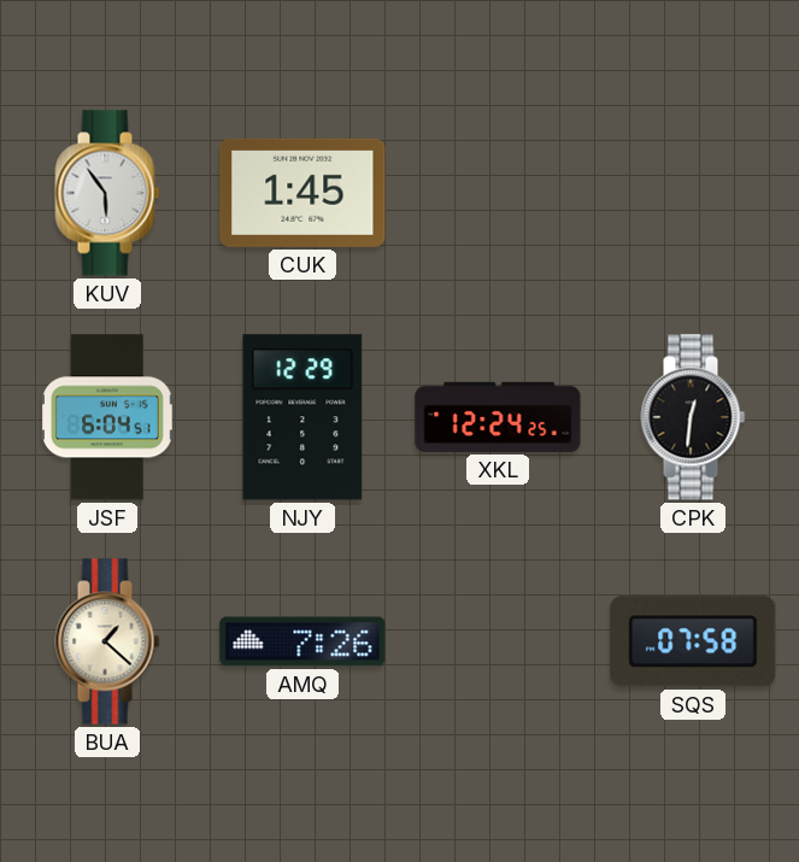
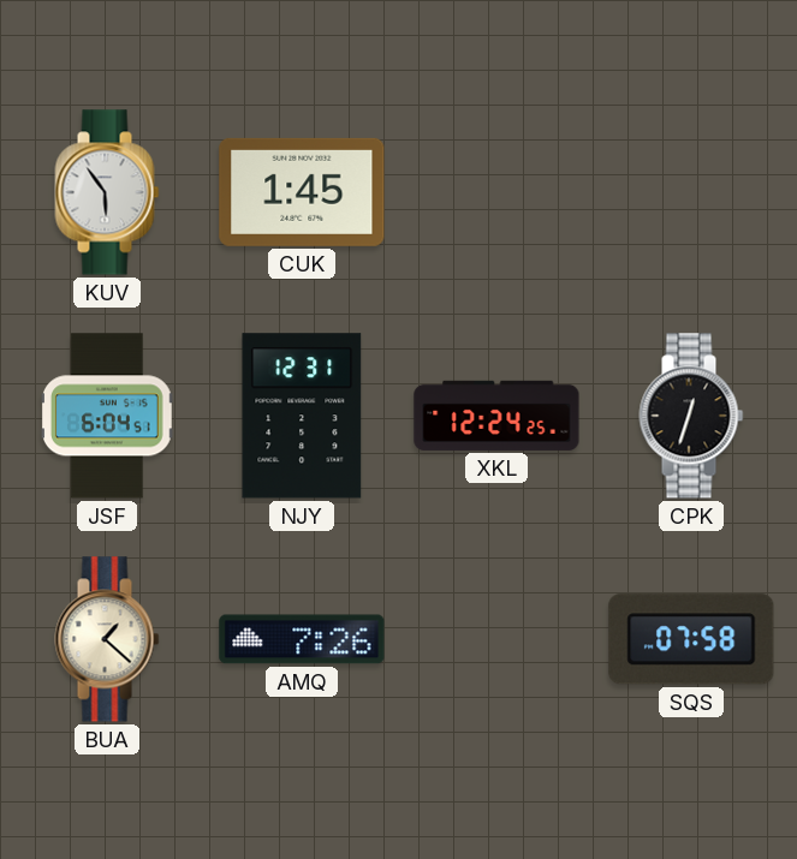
NJY: 12:29 -> 12:31
CPK: 12:31 -> 12:33
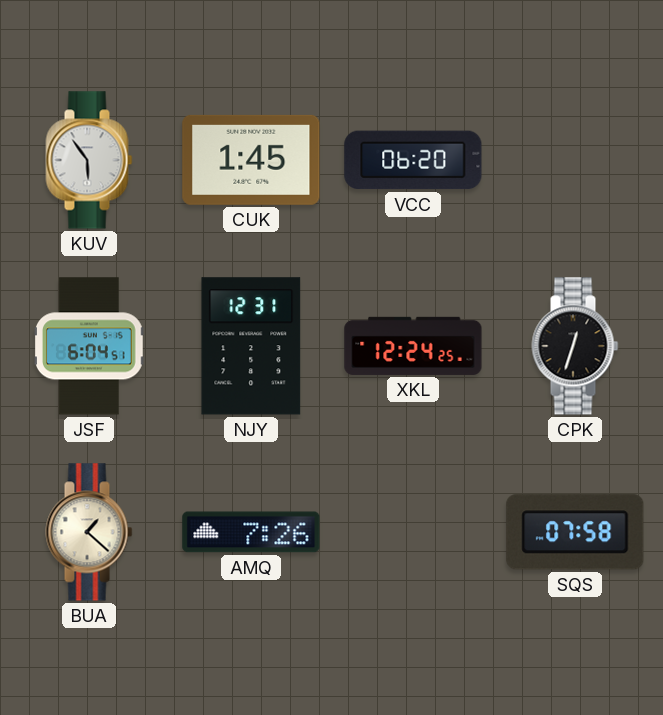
VCC: none -> 06:20
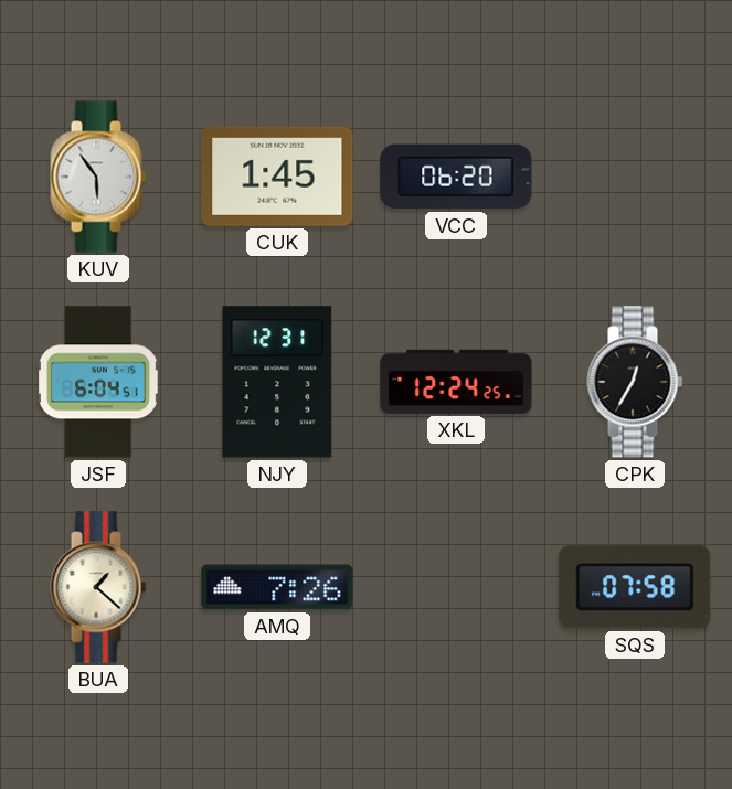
CPK: 12:33 -> 12:35
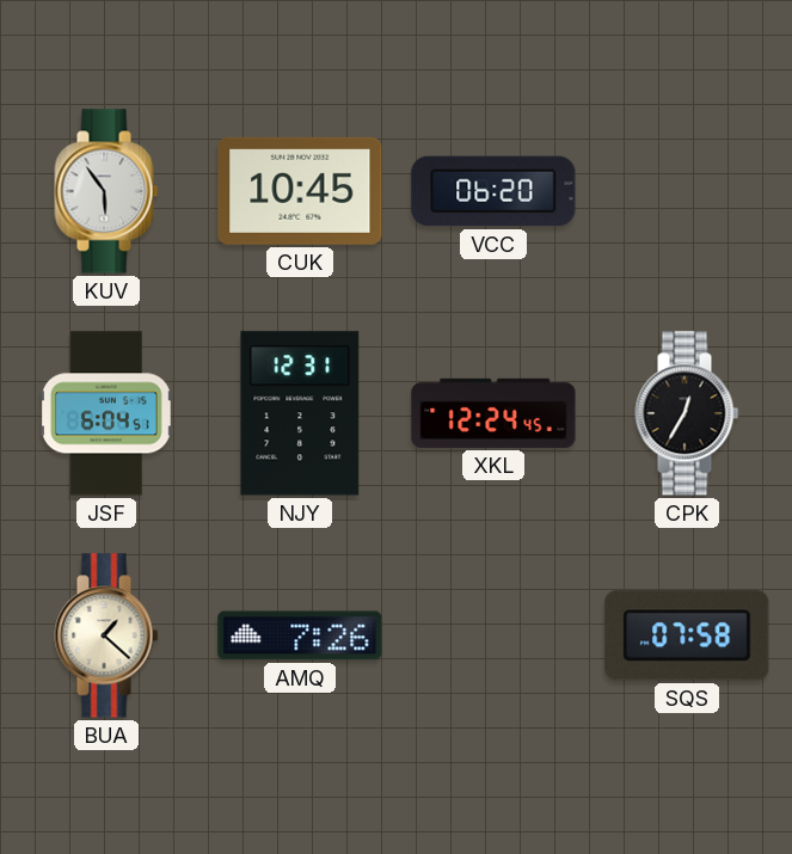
CUK: 1:45 -> 10:45
XKL: 12:24:25 -> 12:24:45
